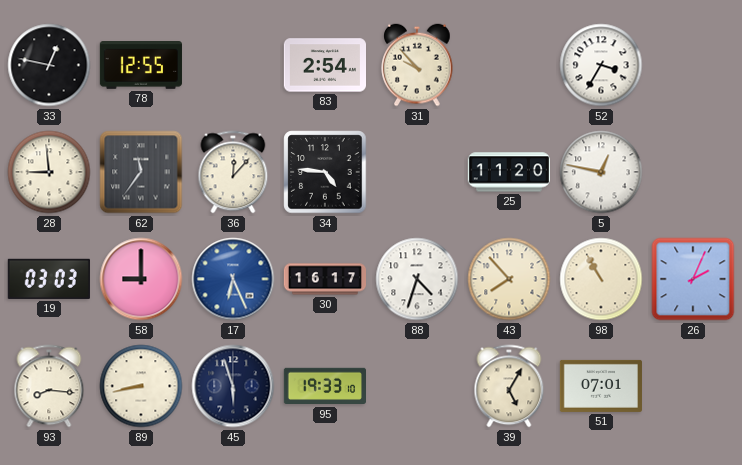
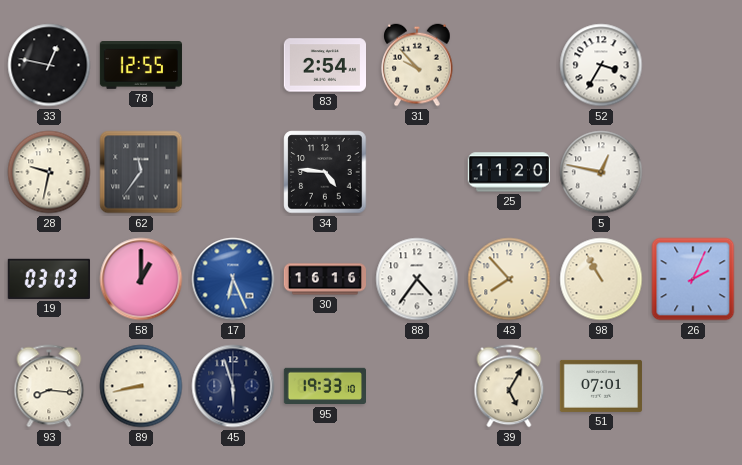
28: 8:59 -> 9:32
36: 12:07 -> none
58: 9:00 -> 1:00
30: 16:17 -> 16:16
88: 4:33 -> 4:36
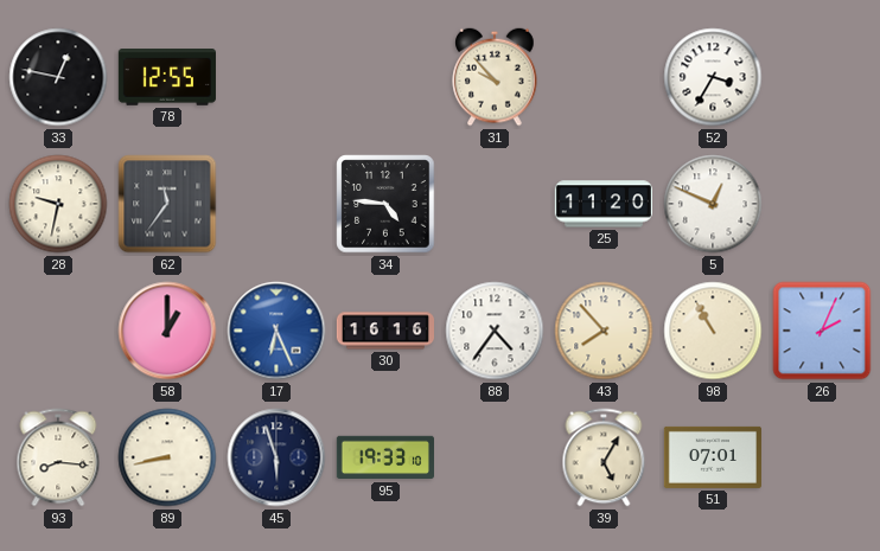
83: 2:54 -> none
5: 12:47 -> 12:49
19: 03:03 -> none
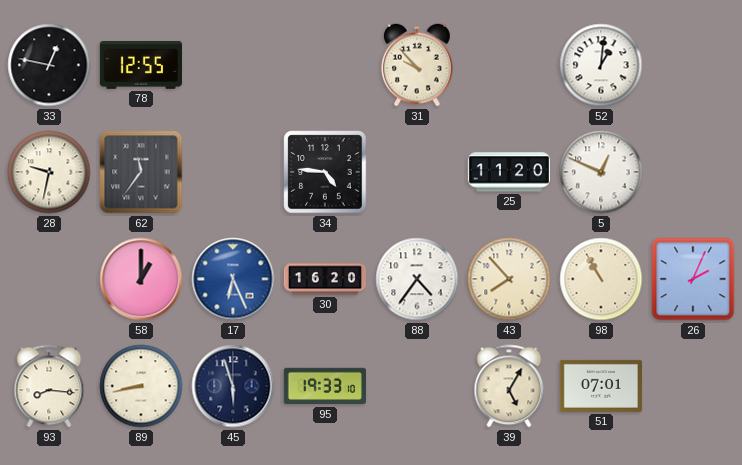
52: 3:35 -> 1:01
30: 16:16 -> 16:20
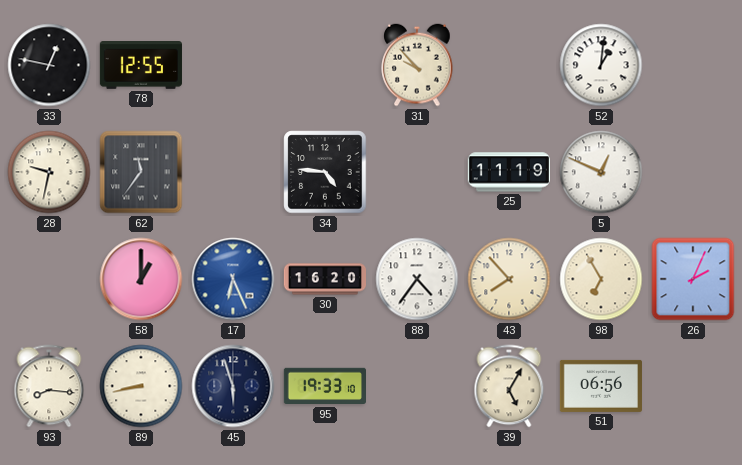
25: 11:20 -> 11:19
98: 10:55 -> 6:55
51: 07:01 -> 06:56
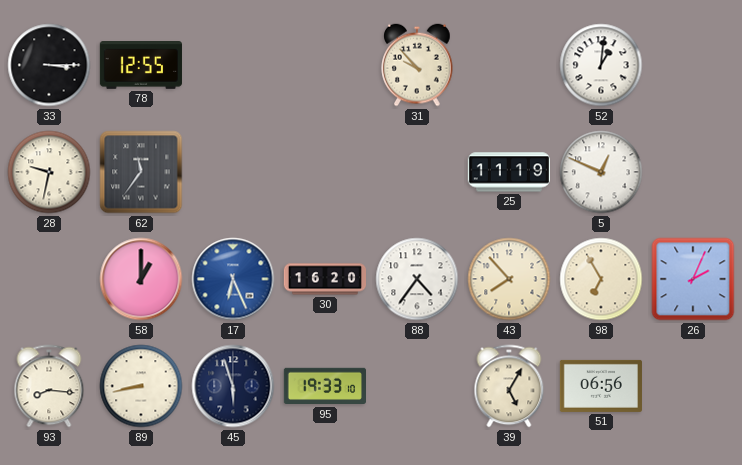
33: 12:47 -> 3:15
34: 4:46 -> none
